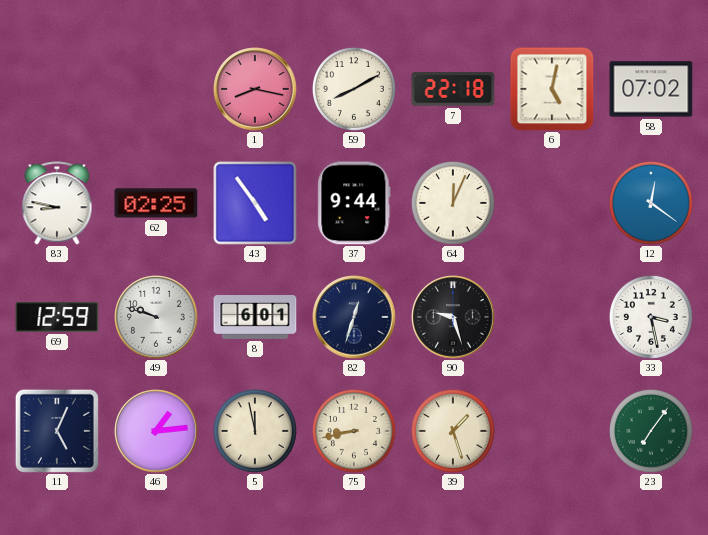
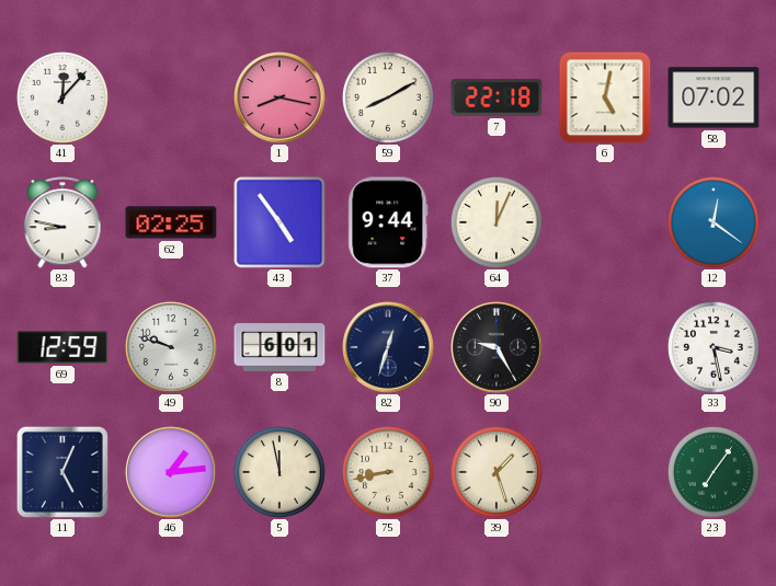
41: none -> 12:07
90: 9:27 -> 9:25
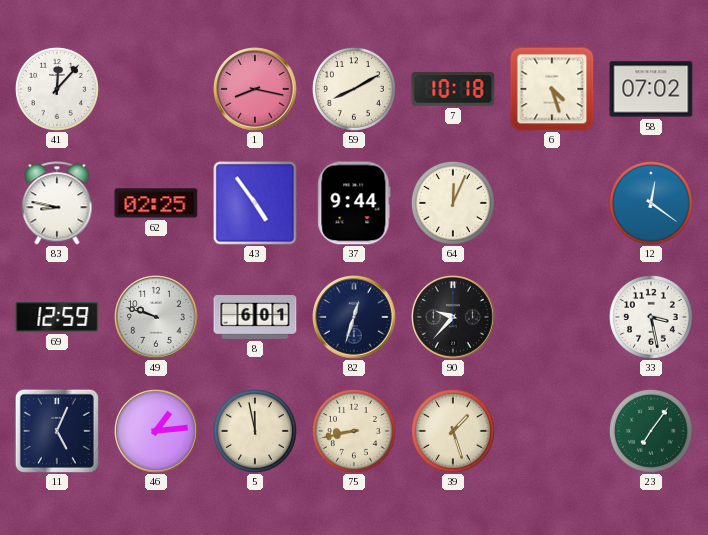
7: 22:18 -> 10:18
6: 5:02 -> 4:27
90: 9:25 -> 9:37
